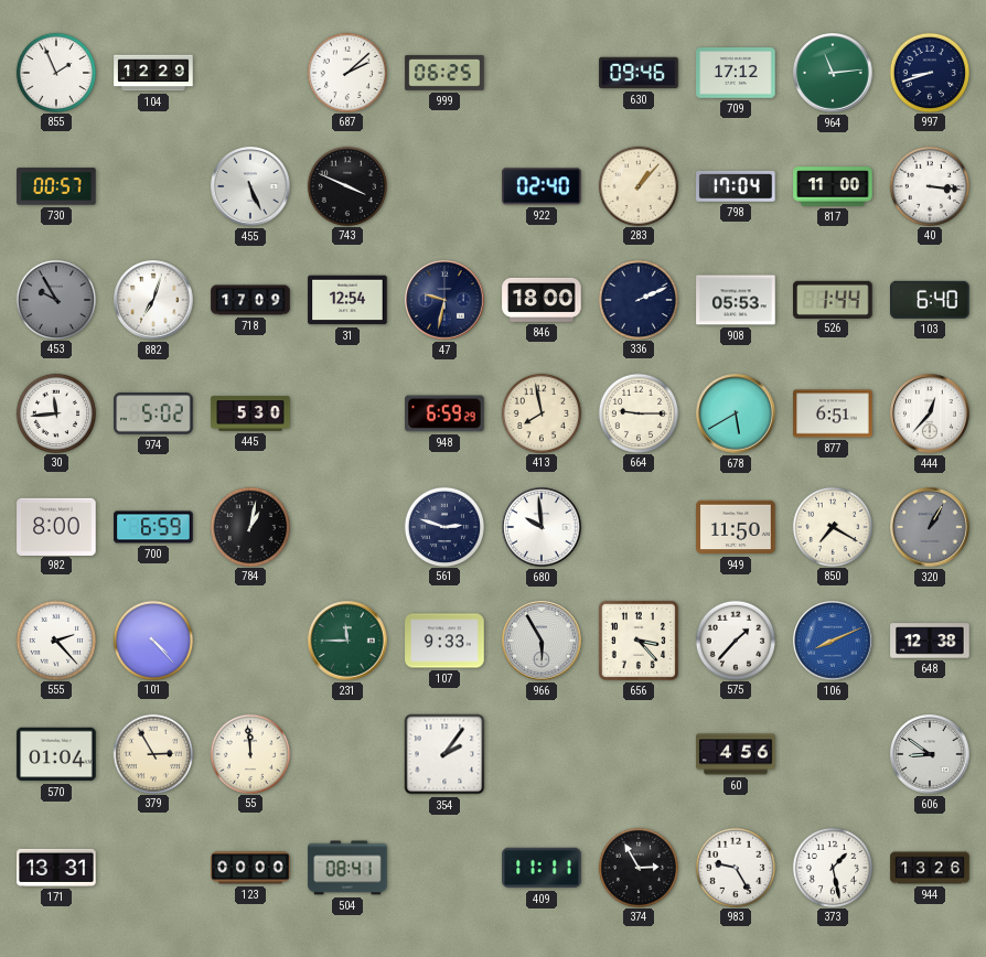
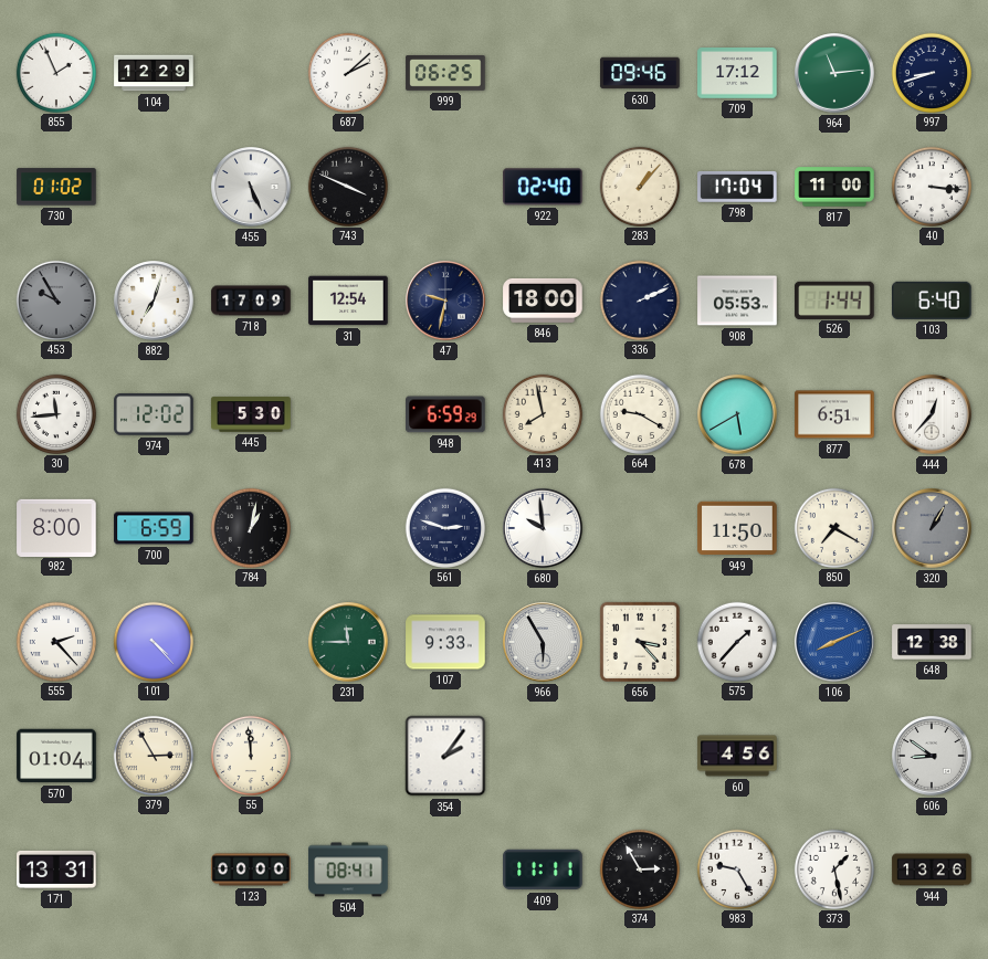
730: 00:57 -> 01:02
974: 5:02 -> 12:02
664: 9:15 -> 9:20
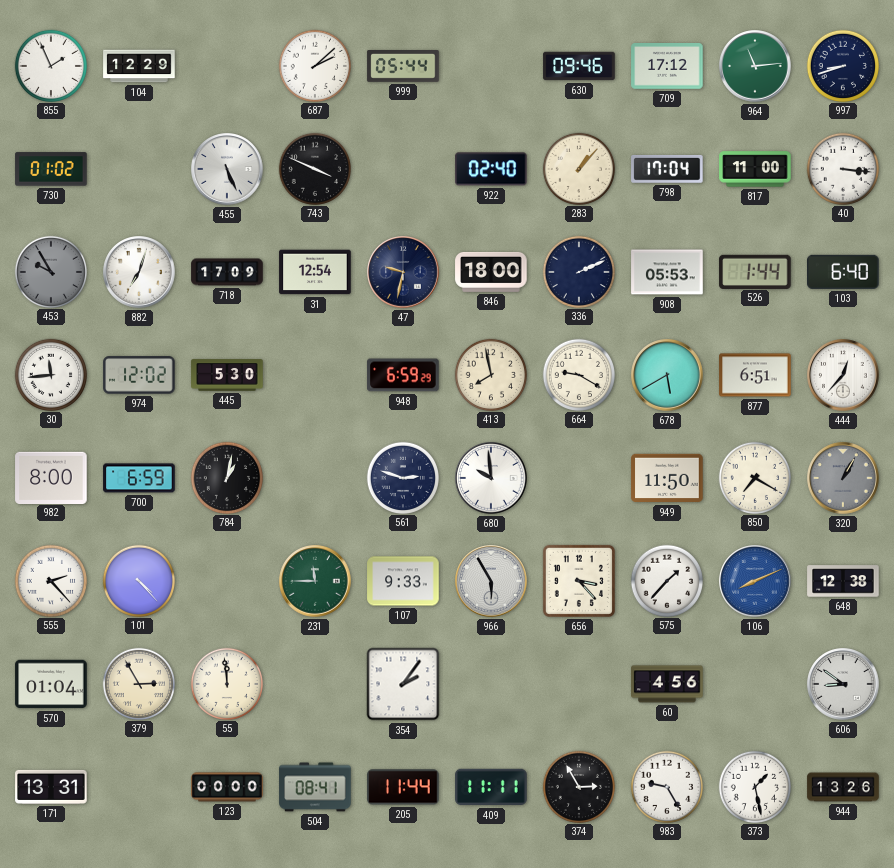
999: 06:25 -> 05:44
205: none -> 11:44
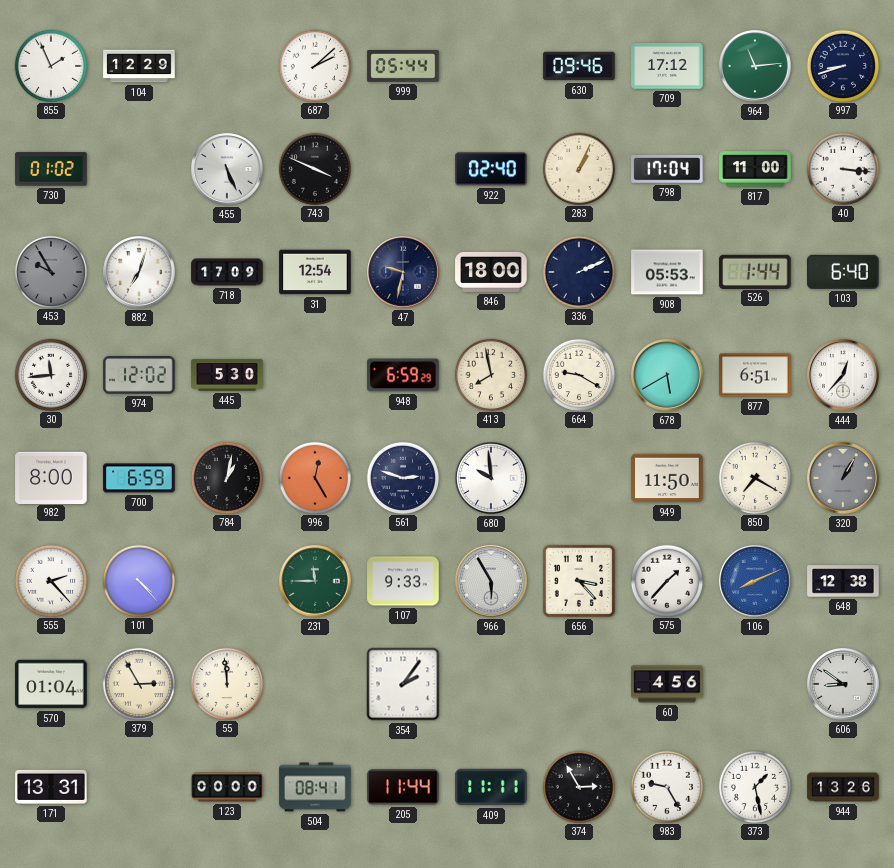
283: 1:07 -> 1:04
996: none -> 12:25
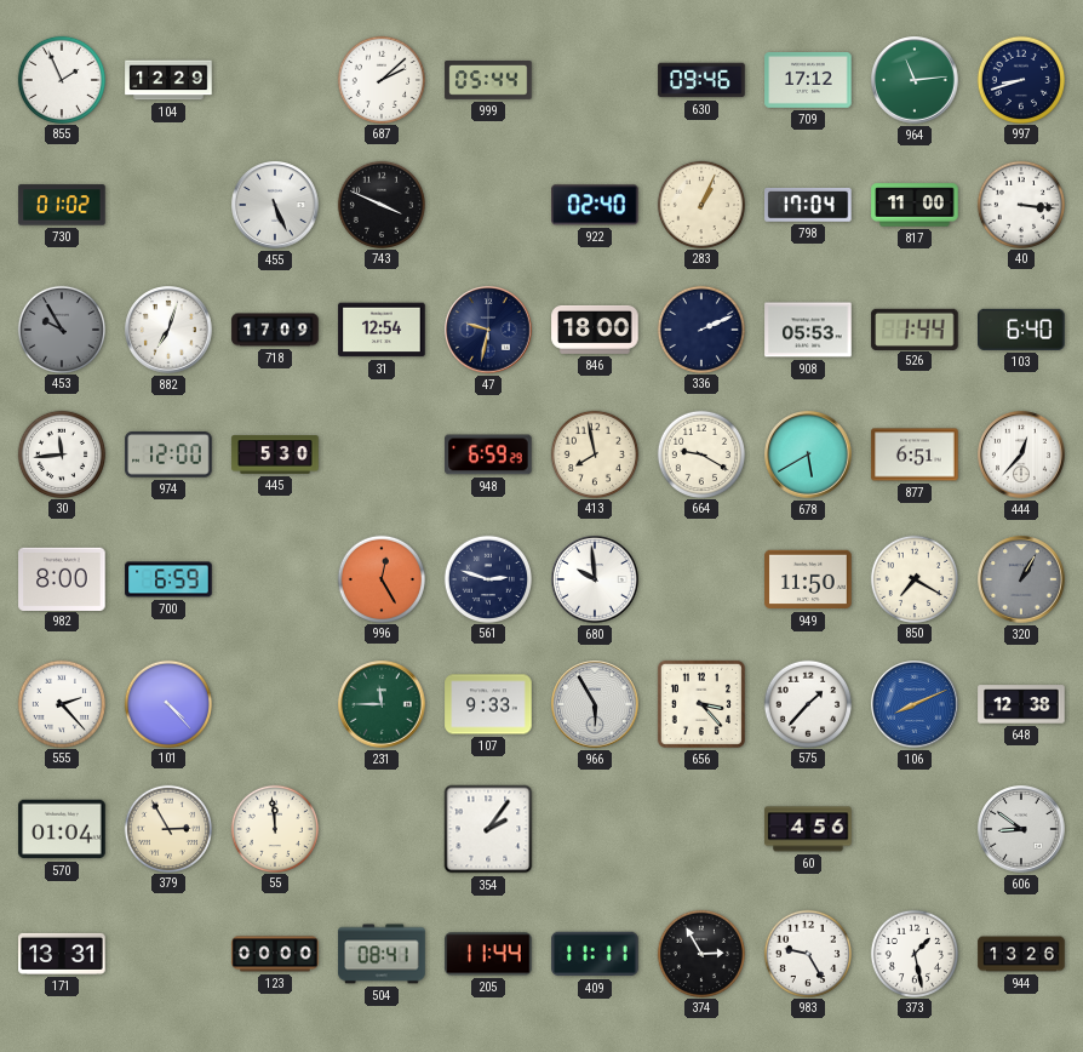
974: 12:02 -> 12:00
784: 1:02 -> none
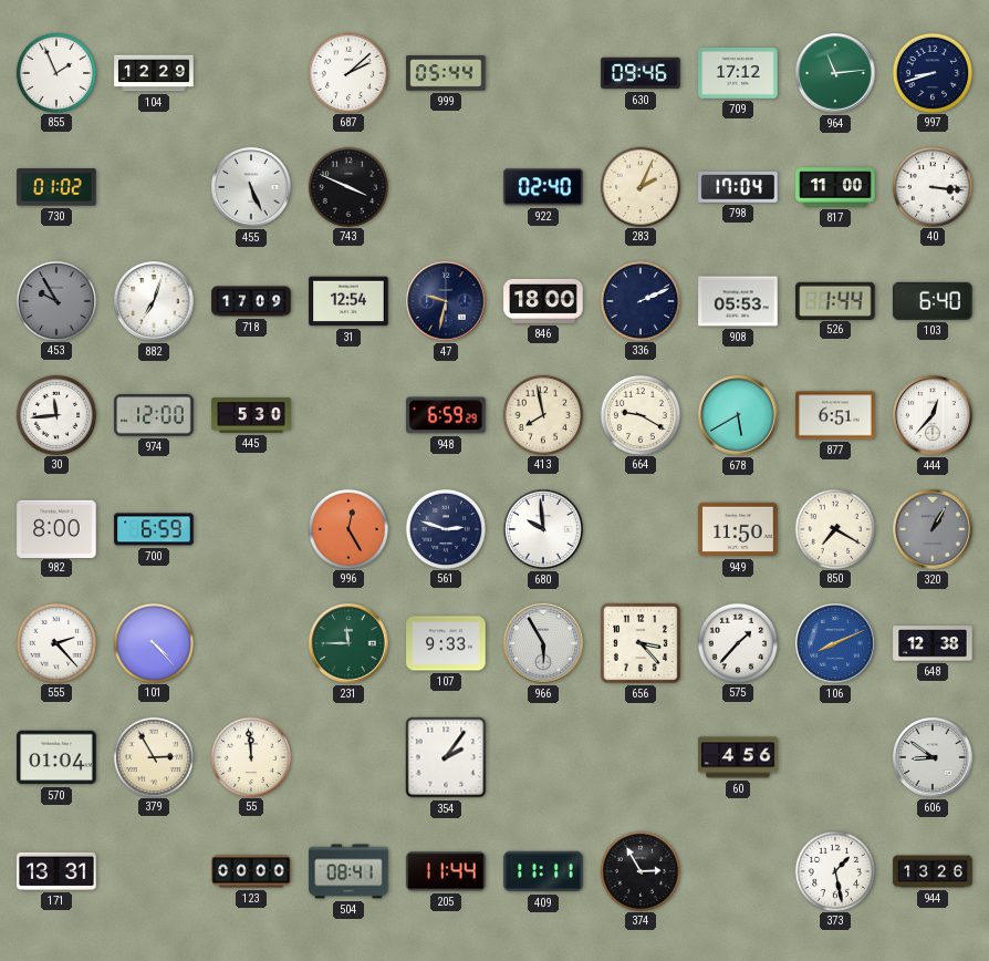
283: 1:04 -> 2:04
983: 9:25 -> none
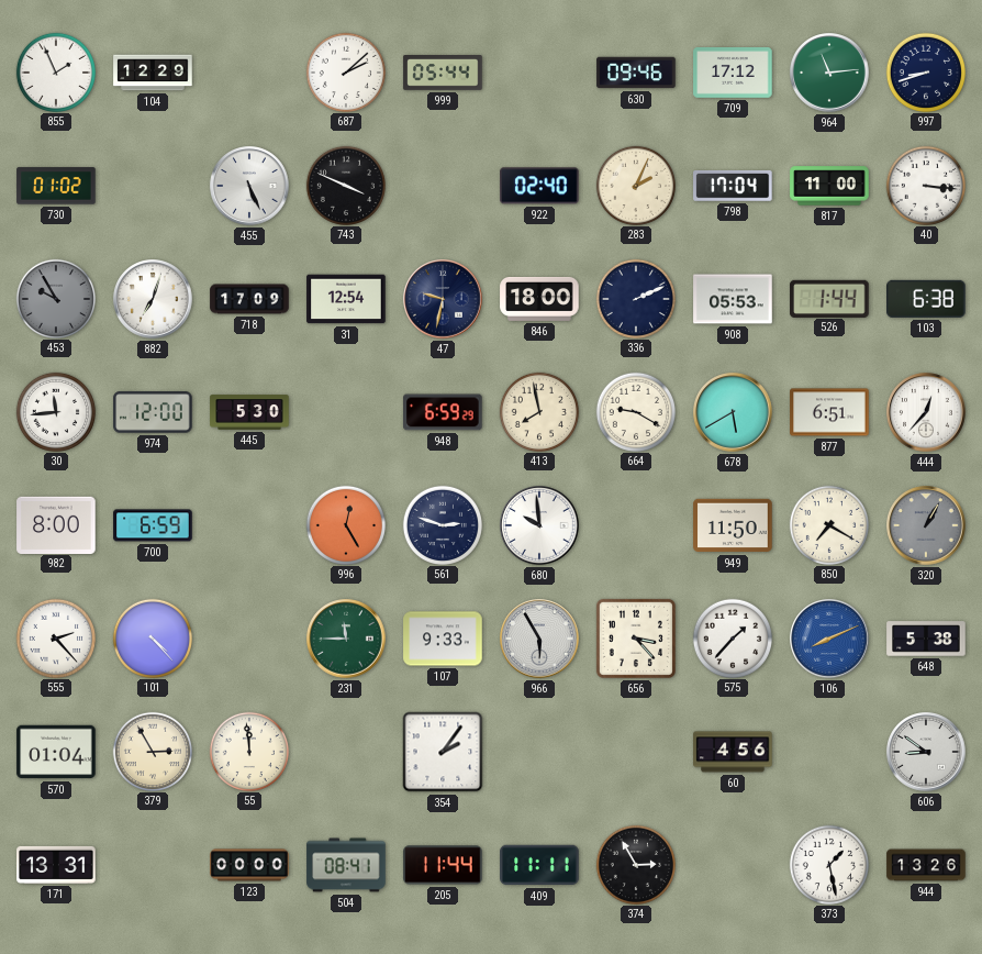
103: 6:40 -> 6:38
648: 12:38 -> 5:38
